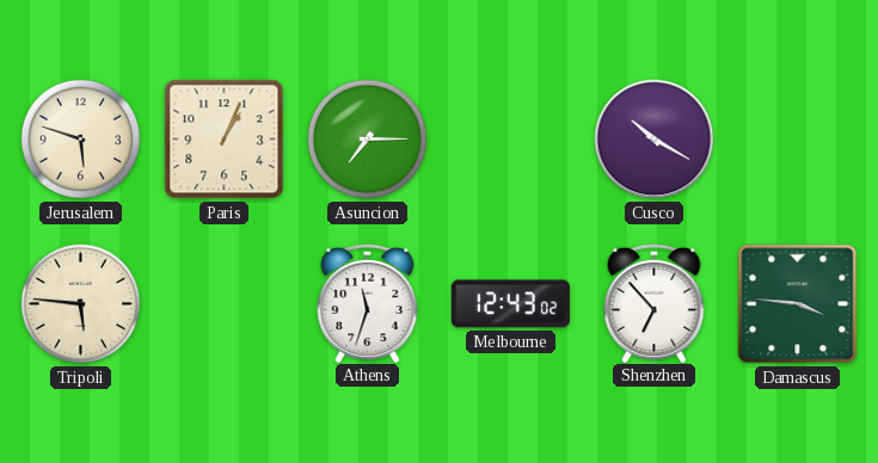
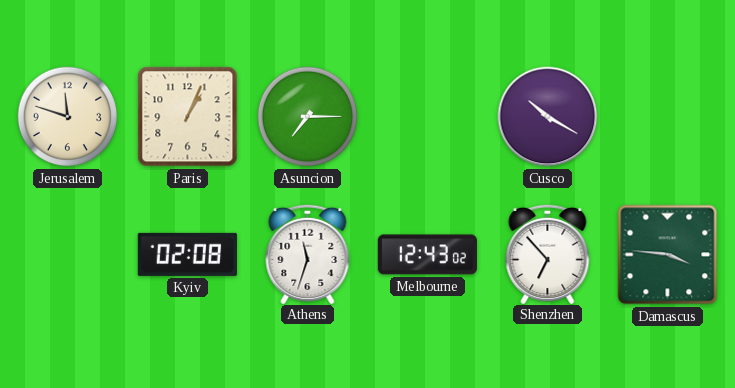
Jerusalem: 5:48 -> 11:48
Tripoli: 5:46 -> none
Kyiv: none -> 02:08
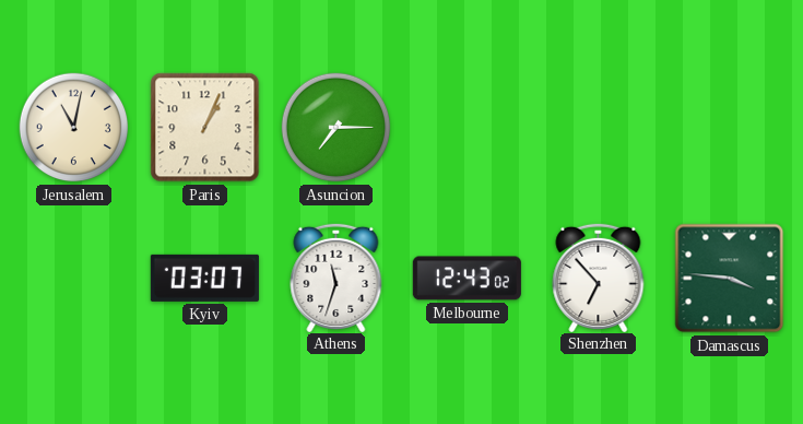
Jerusalem: 11:48 -> 11:02
Cusco: 10:20 -> none
Kyiv: 02:08 -> 03:07
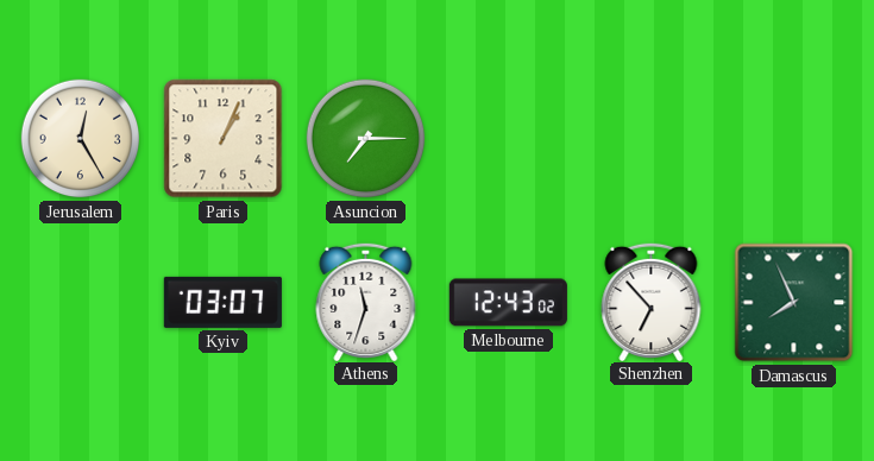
Jerusalem: 11:02 -> 12:25
Damascus: 3:46 -> 7:56
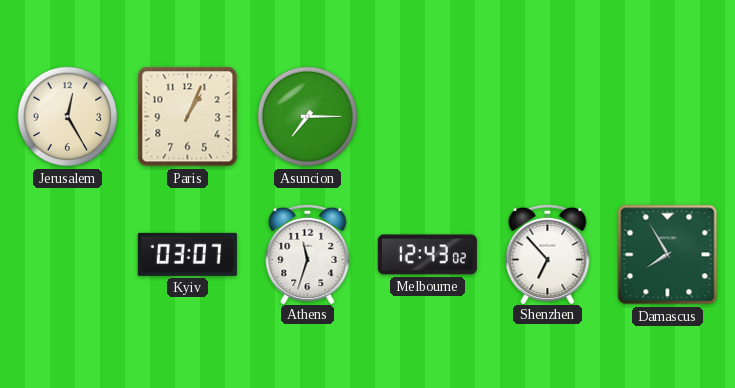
Damascus: 7:56 -> 7:55
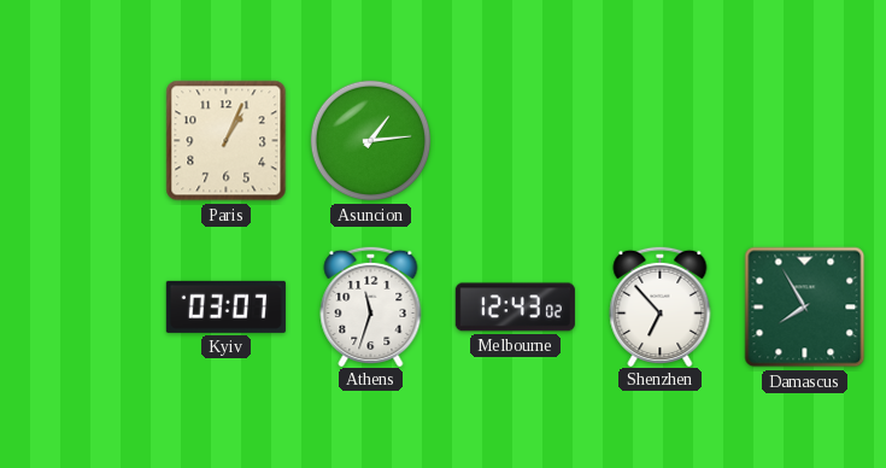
Jerusalem: 12:25 -> none
Asuncion: 7:15 -> 1:14
